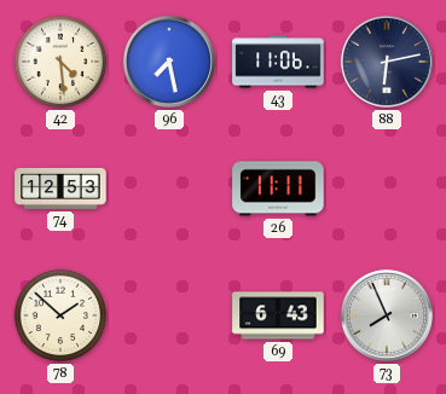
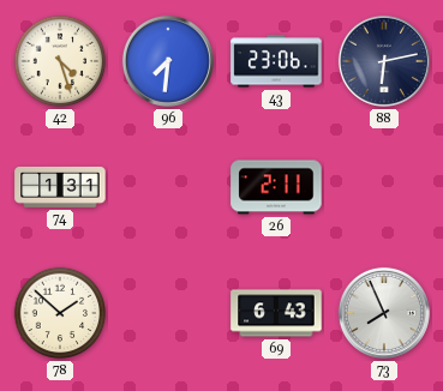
42: 4:29 -> 4:27
96: 7:28 -> 7:31
43: 11:06 -> 23:06
74: 12:53 -> 1:31
26: 11:11 -> 2:11
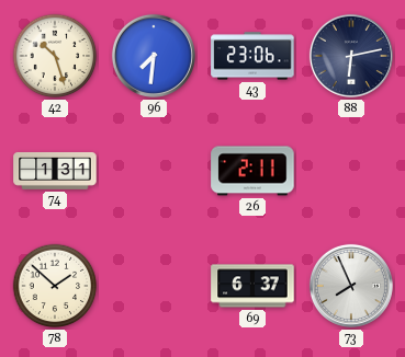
42: 4:27 -> 10:27
69: 6:43 -> 6:37
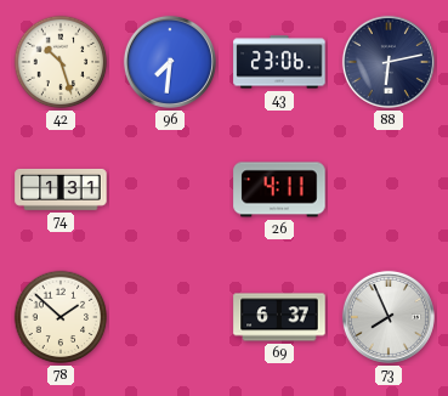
26: 2:11 -> 4:11
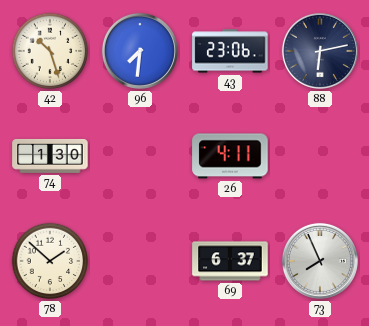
74: 1:31 -> 1:30
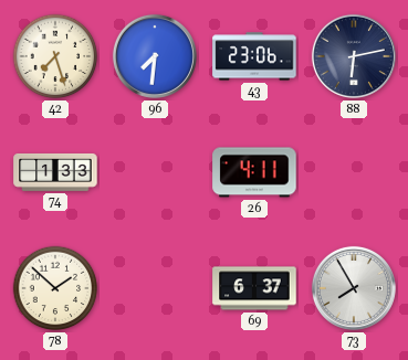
42: 10:27 -> 7:27
74: 1:30 -> 1:33
73: 7:56 -> 7:55
